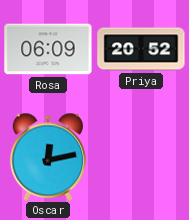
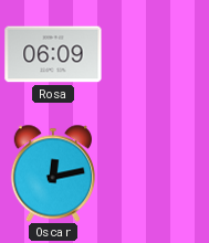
Priya: 20:52 -> none
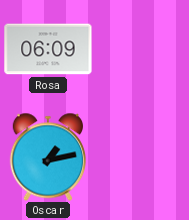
Oscar: 12:13 -> 1:13
